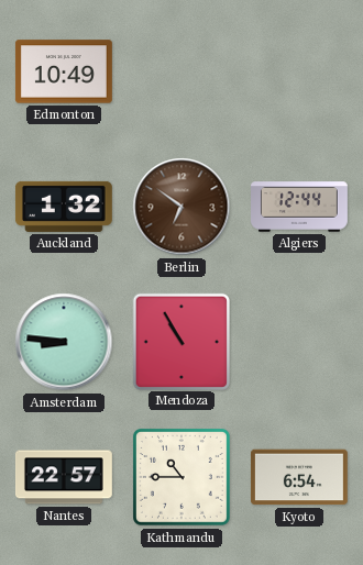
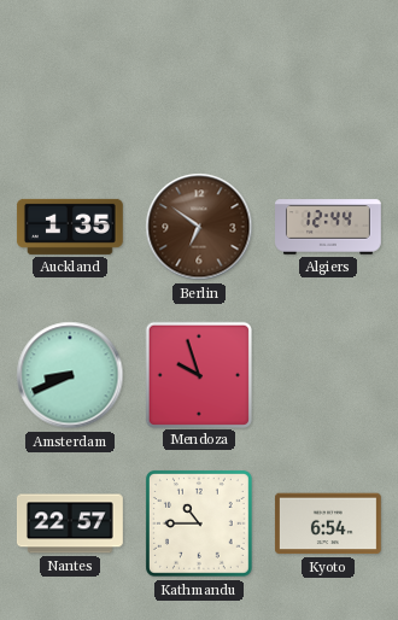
Edmonton: 10:49 -> none
Auckland: 1:32 -> 1:35
Amsterdam: 8:46 -> 8:41
Mendoza: 10:55 -> 9:57
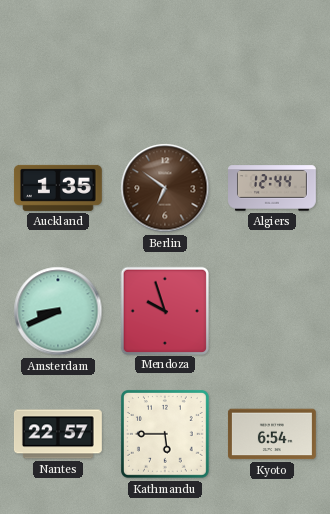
Kathmandu: 10:45 -> 5:45
